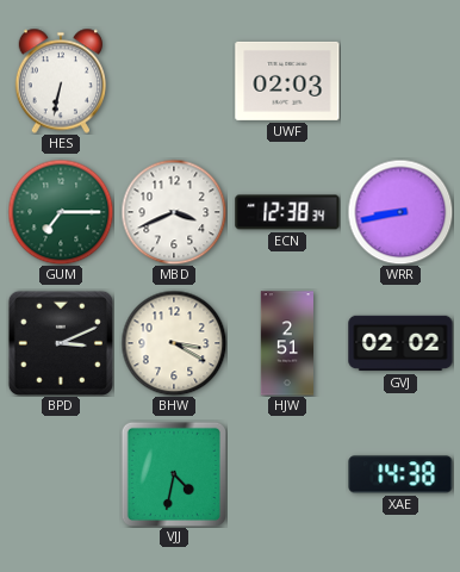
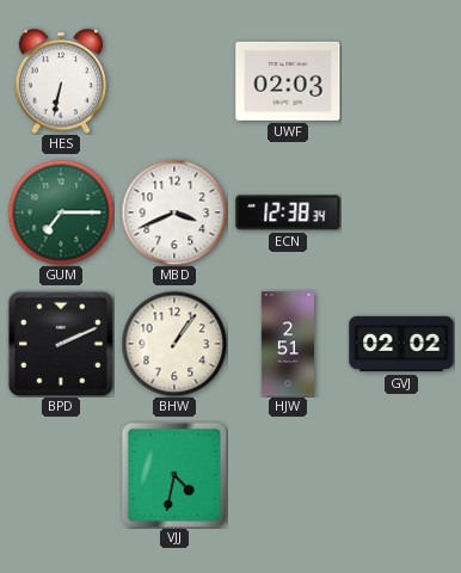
WRR: 8:43 -> none
BPD: 3:11 -> 2:11
BHW: 3:20 -> 1:06
XAE: 14:38 -> none
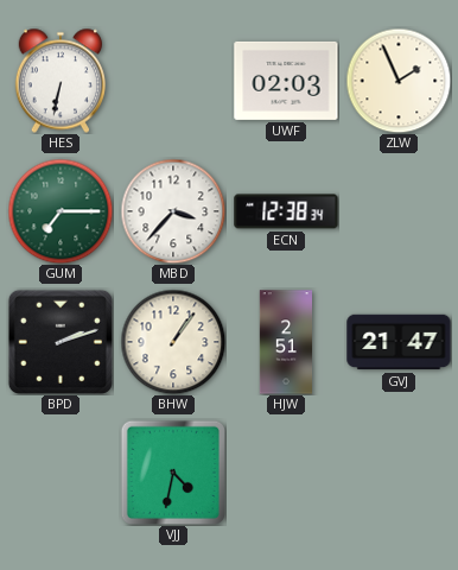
ZLW: none -> 1:56
MBD: 3:41 -> 3:37
BPD: 2:11 -> 2:12
GVJ: 02:02 -> 21:47
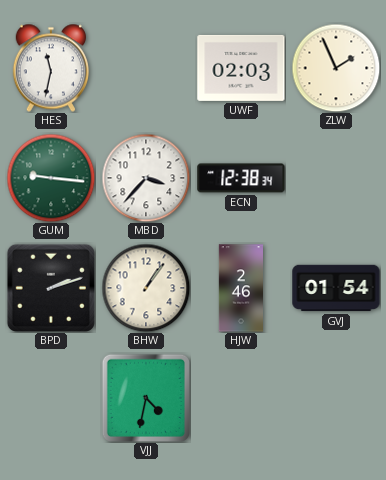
HES: 6:32 -> 11:32
GUM: 7:15 -> 9:16
HJW: 2:51 -> 2:46
GVJ: 21:47 -> 01:54
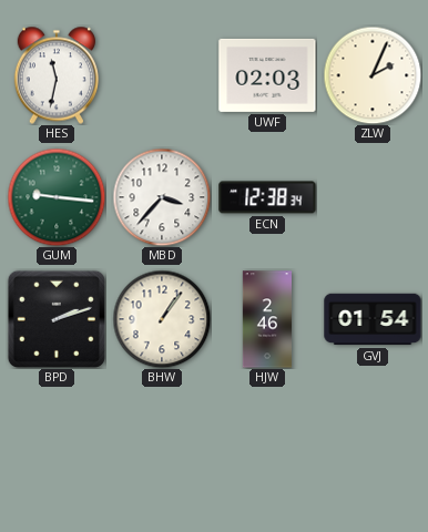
ZLW: 1:56 -> 2:04
VJJ: 4:32 -> none
